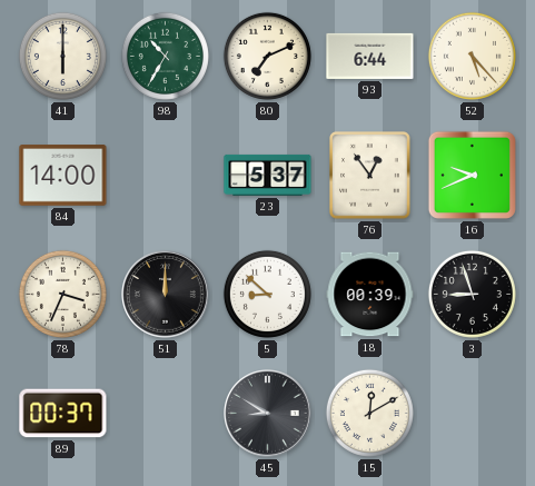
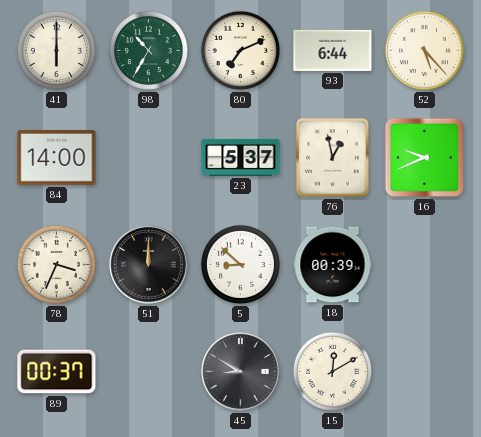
76: 12:54 -> 12:58
3: 8:57 -> none
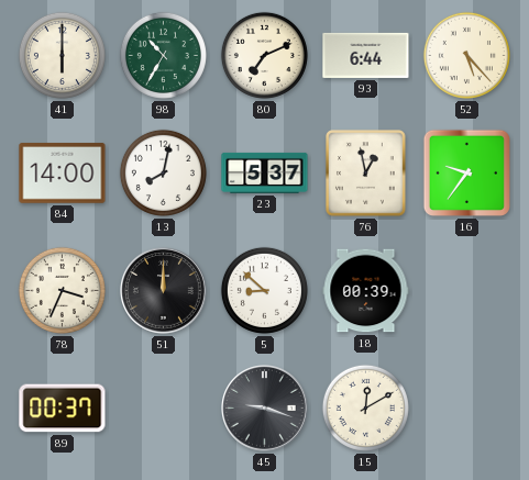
13: none -> 8:02
16: 9:41 -> 9:36
45: 8:50 -> 9:18
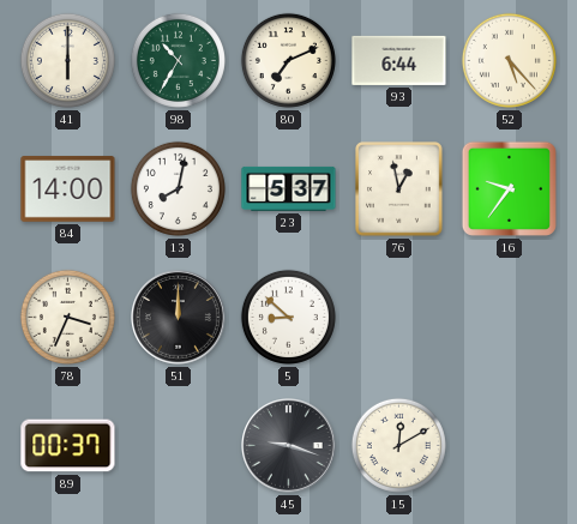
18: 00:39 -> none
